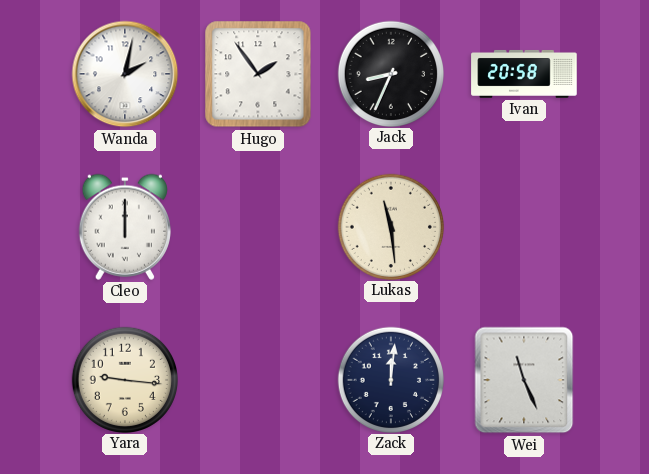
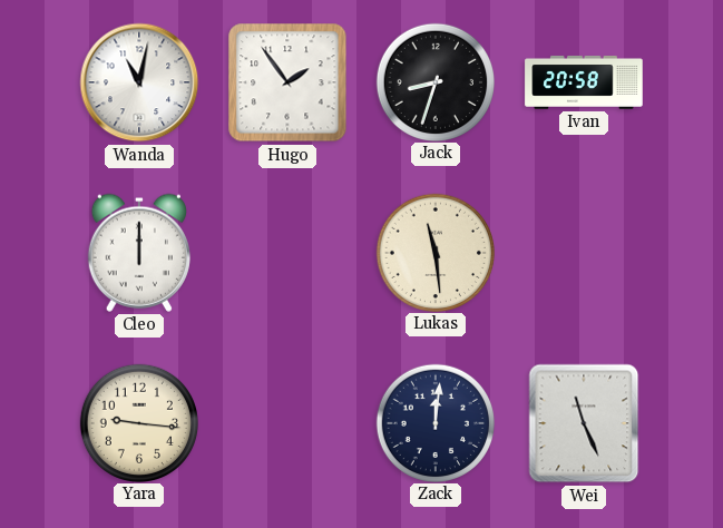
Wanda: 2:02 -> 11:02
Jack: 8:34 -> 8:33
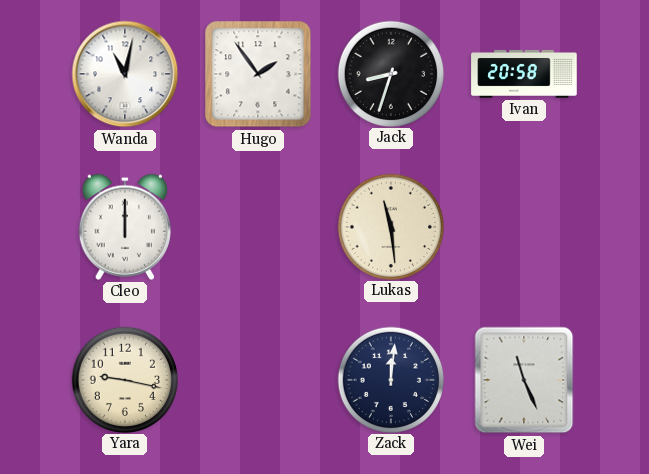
Yara: 9:16 -> 9:17
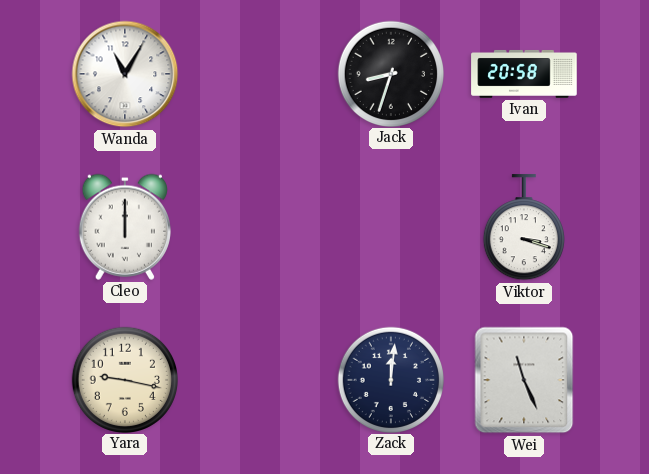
Wanda: 11:02 -> 11:05
Hugo: 1:54 -> none
Lukas: 11:29 -> none
Viktor: none -> 3:18
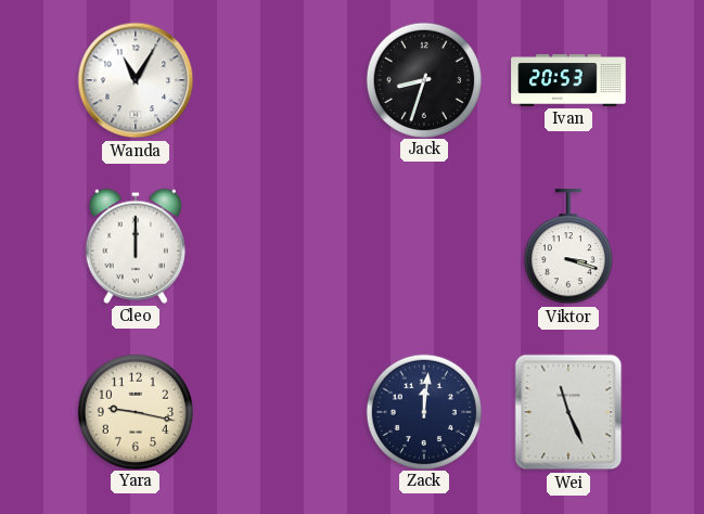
Ivan: 20:58 -> 20:53
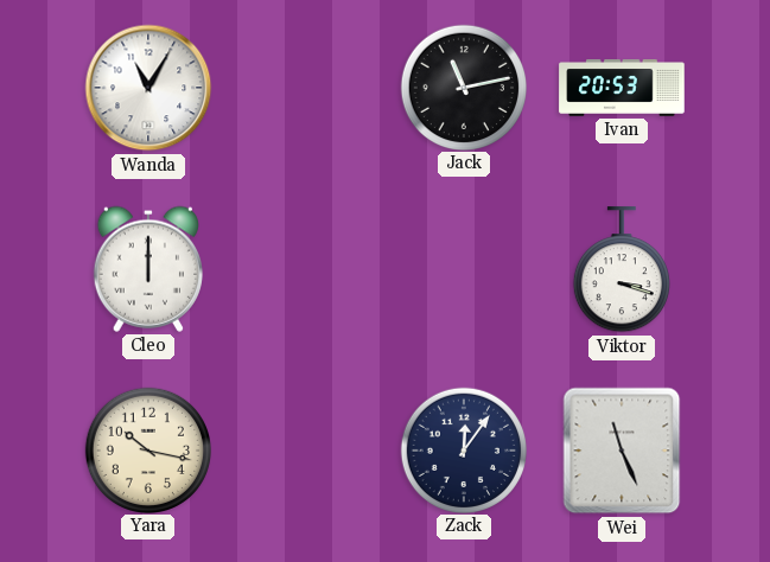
Jack: 8:33 -> 11:13
Yara: 9:17 -> 10:17
Zack: 12:01 -> 12:06
